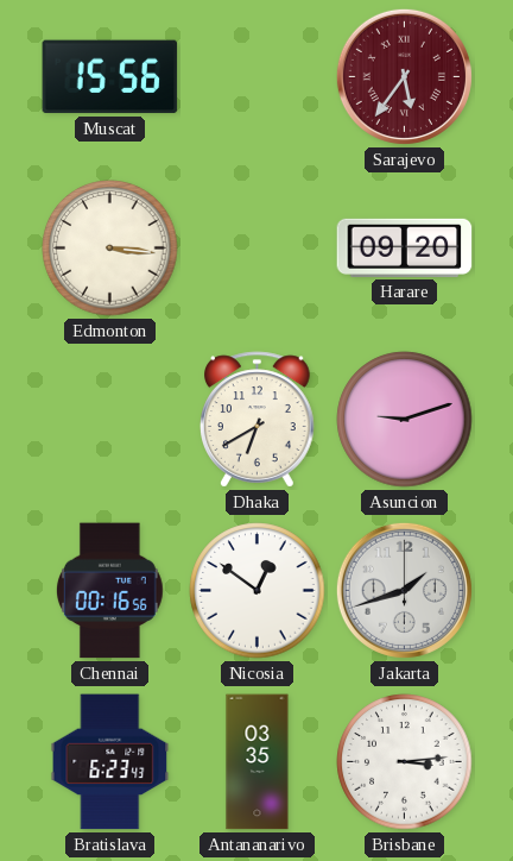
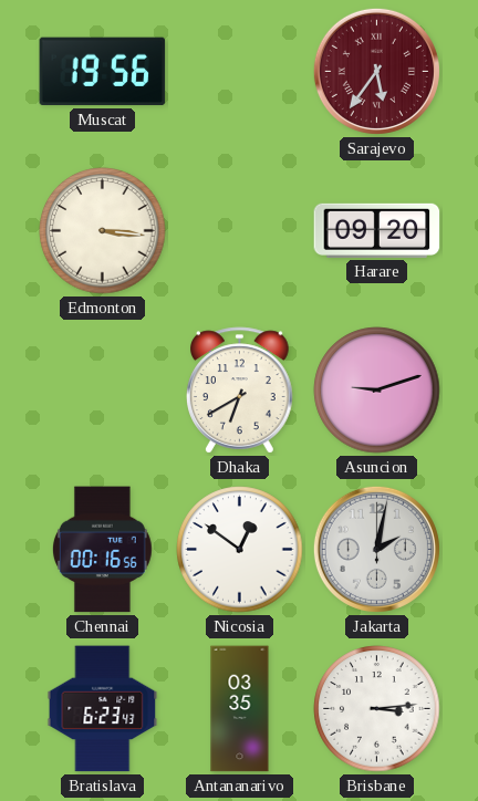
Muscat: 15:56 -> 19:56
Jakarta: 1:42 -> 2:02
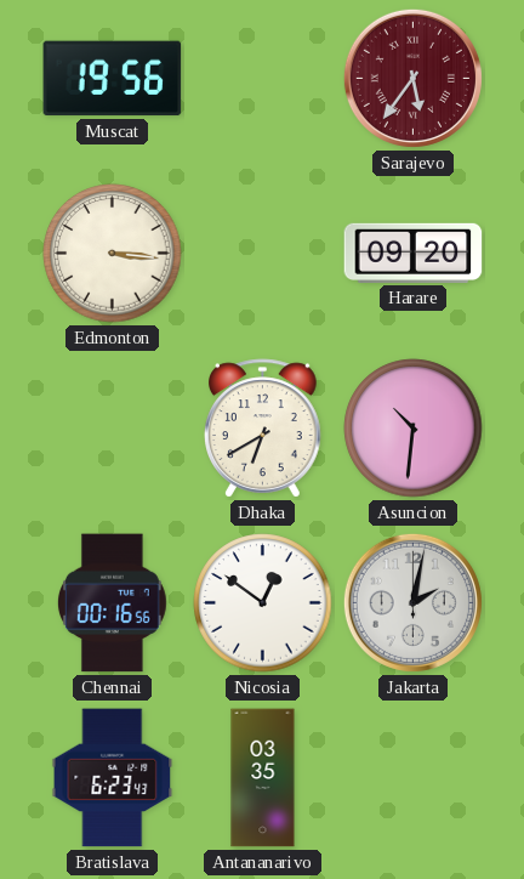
Asuncion: 9:12 -> 10:31
Brisbane: 3:14 -> none
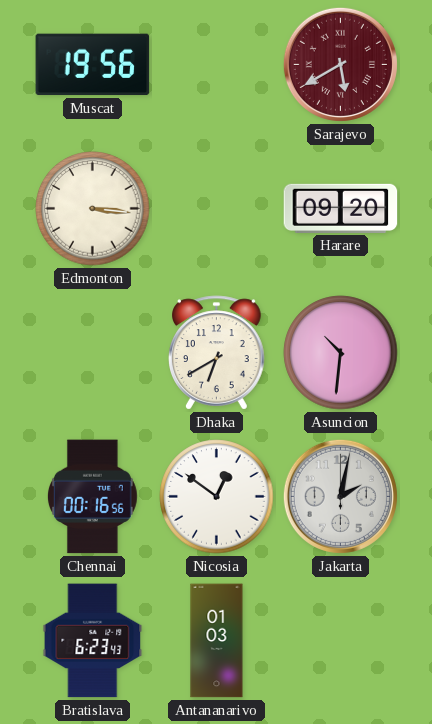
Sarajevo: 5:36 -> 5:40
Antananarivo: 03:35 -> 01:03
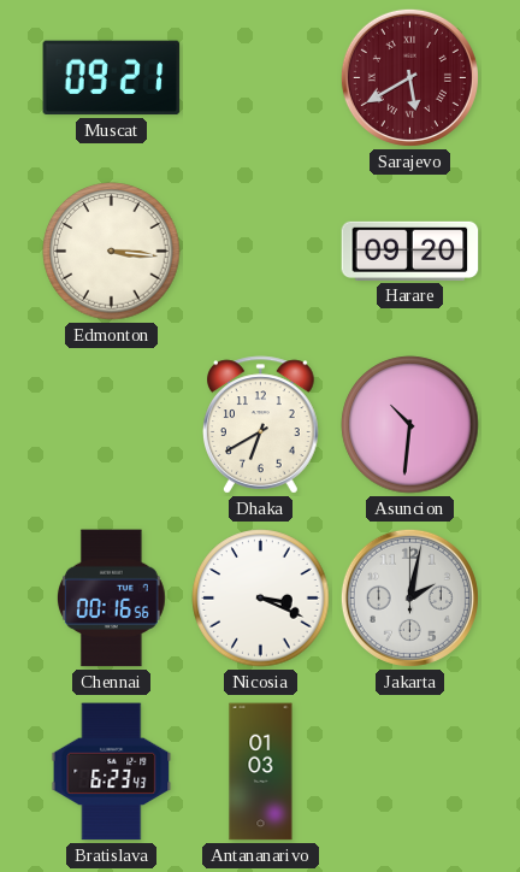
Muscat: 19:56 -> 09:21
Nicosia: 12:51 -> 3:19
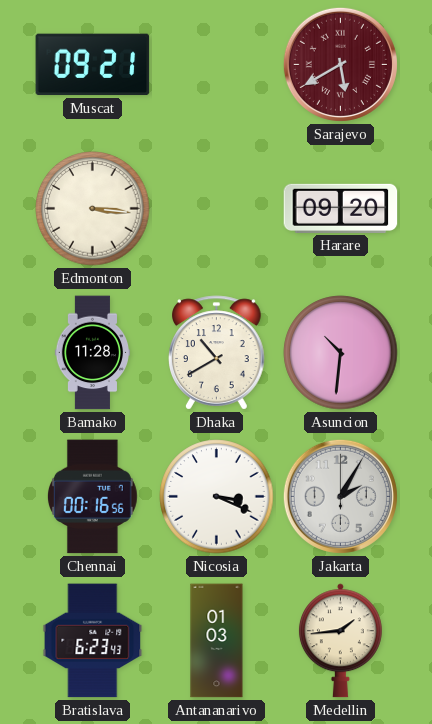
Bamako: none -> 11:28
Dhaka: 6:40 -> 10:40
Jakarta: 2:02 -> 2:05
Medellin: none -> 1:44
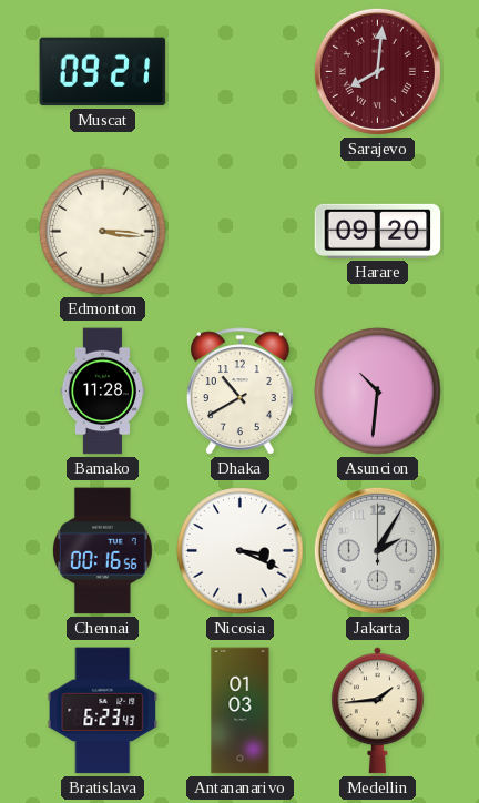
Sarajevo: 5:40 -> 8:01
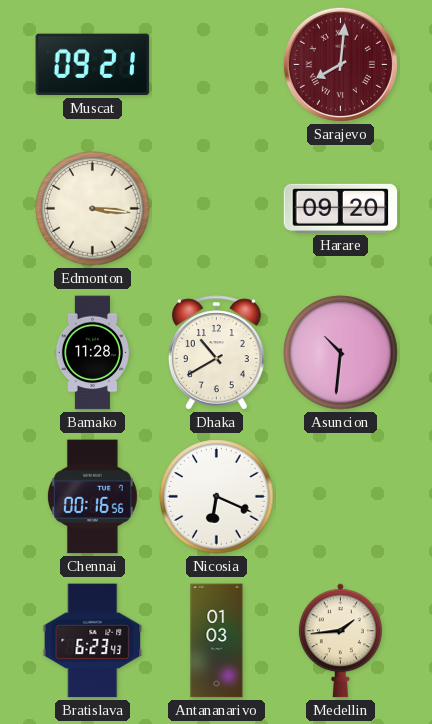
Nicosia: 3:19 -> 6:19
Jakarta: 2:05 -> none
